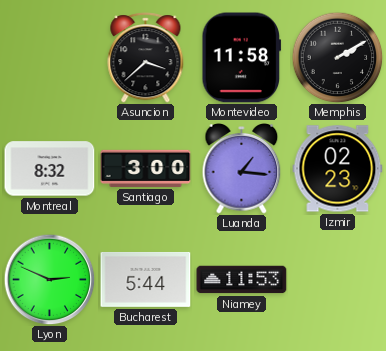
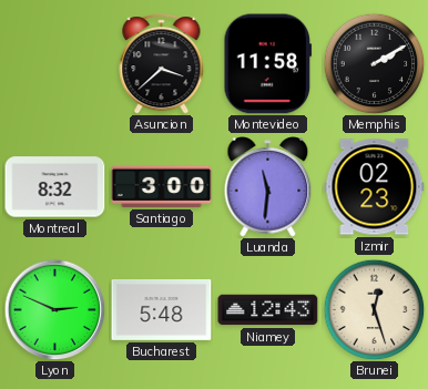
Luanda: 1:16 -> 11:31
Bucharest: 5:44 -> 5:48
Niamey: 11:53 -> 12:43
Brunei: none -> 12:27
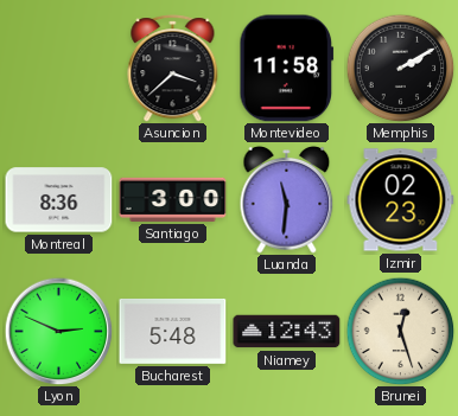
Montreal: 8:32 -> 8:36
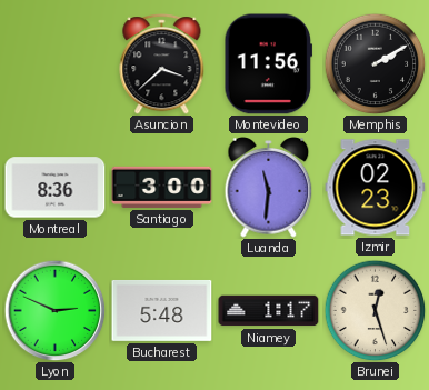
Montevideo: 11:58 -> 11:56
Niamey: 12:43 -> 1:17
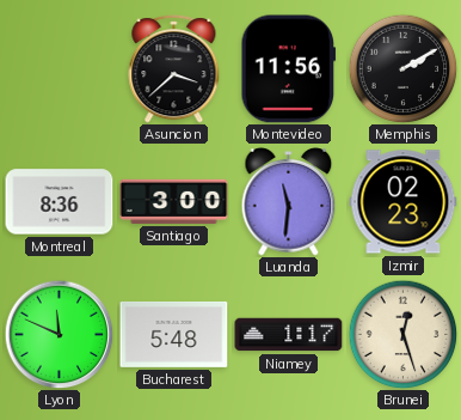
Lyon: 2:49 -> 11:49
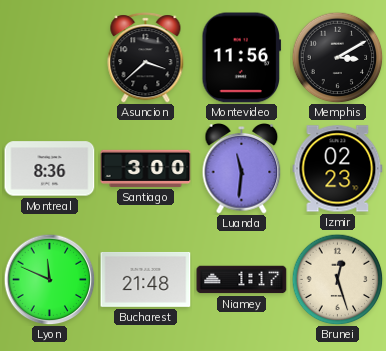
Memphis: 2:10 -> 3:10
Bucharest: 5:48 -> 21:48
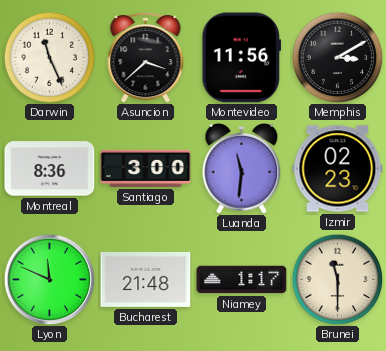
Darwin: none -> 11:26
Brunei: 12:27 -> 11:30
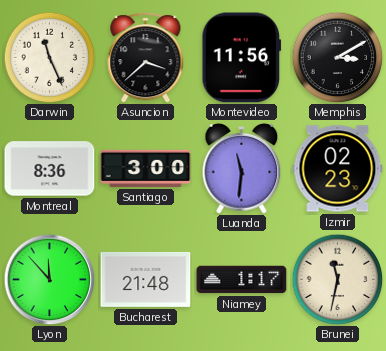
Lyon: 11:49 -> 11:53
Brunei: 11:30 -> 11:32
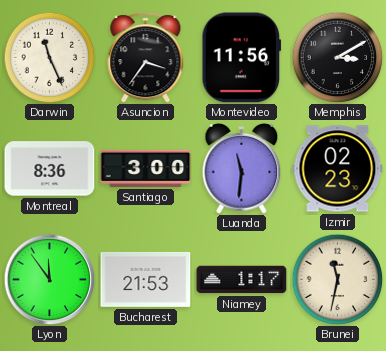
Asuncion: 3:38 -> 3:36
Lyon: 11:53 -> 11:54
Bucharest: 21:48 -> 21:53
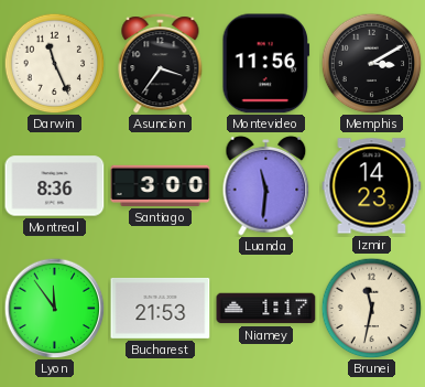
Izmir: 02:23 -> 14:23
